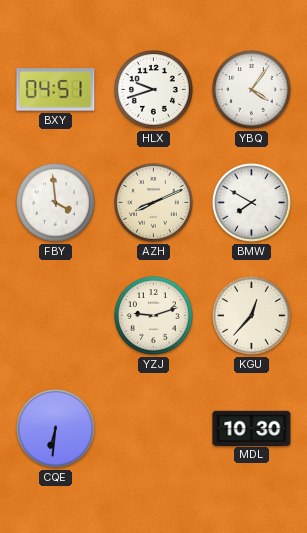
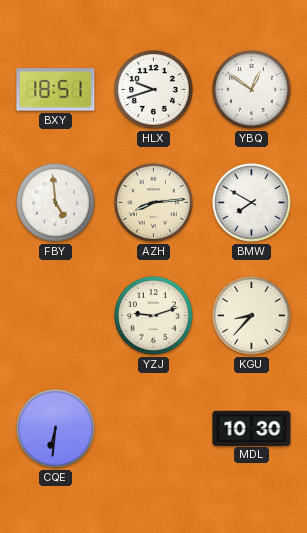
BXY: 04:51 -> 18:51
YBQ: 4:06 -> 12:51
FBY: 3:59 -> 4:59
AZH: 8:11 -> 8:14
KGU: 12:37 -> 8:37
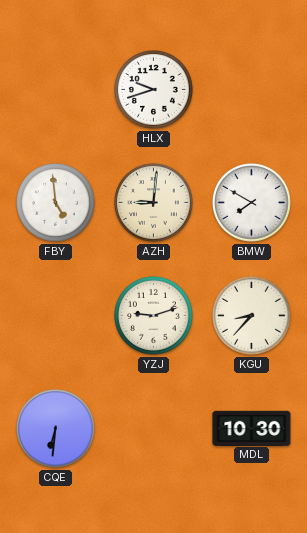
BXY: 18:51 -> none
YBQ: 12:51 -> none
AZH: 8:14 -> 9:01
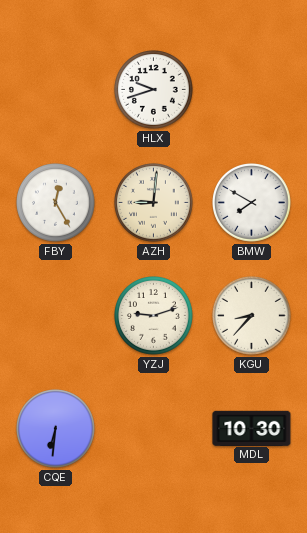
FBY: 4:59 -> 12:25
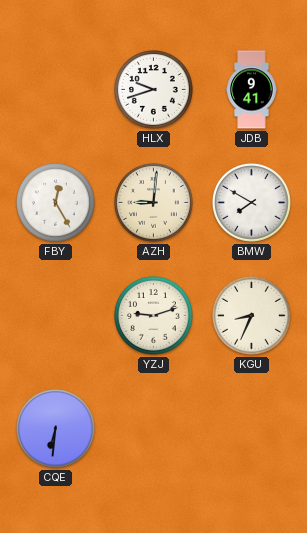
JDB: none -> 9:41
KGU: 8:37 -> 8:34
MDL: 10:30 -> none
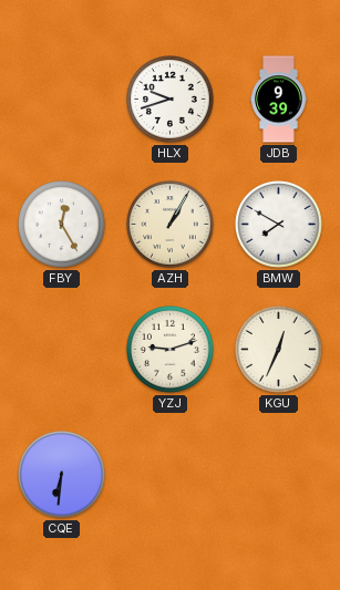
JDB: 9:41 -> 9:39
AZH: 9:01 -> 1:05
KGU: 8:34 -> 12:34
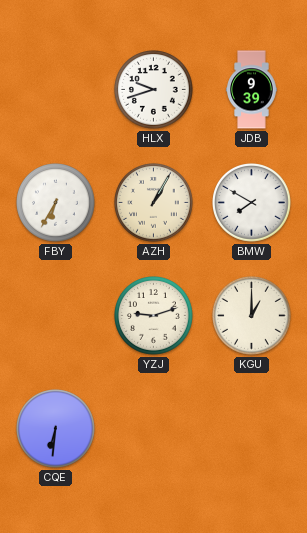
FBY: 12:25 -> 6:35
KGU: 12:34 -> 1:00
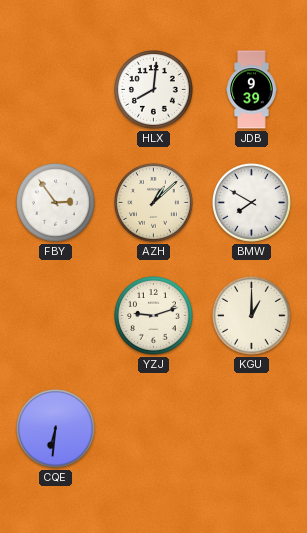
HLX: 9:42 -> 8:01
FBY: 6:35 -> 2:54
AZH: 1:05 -> 1:08
